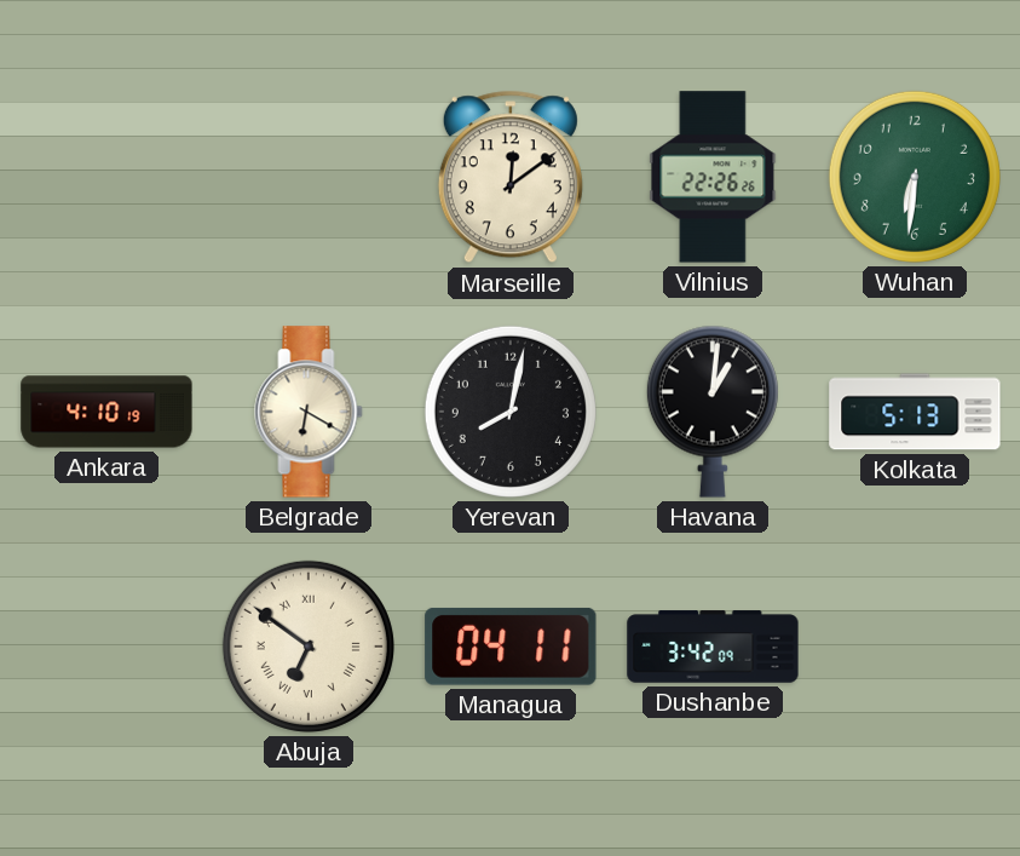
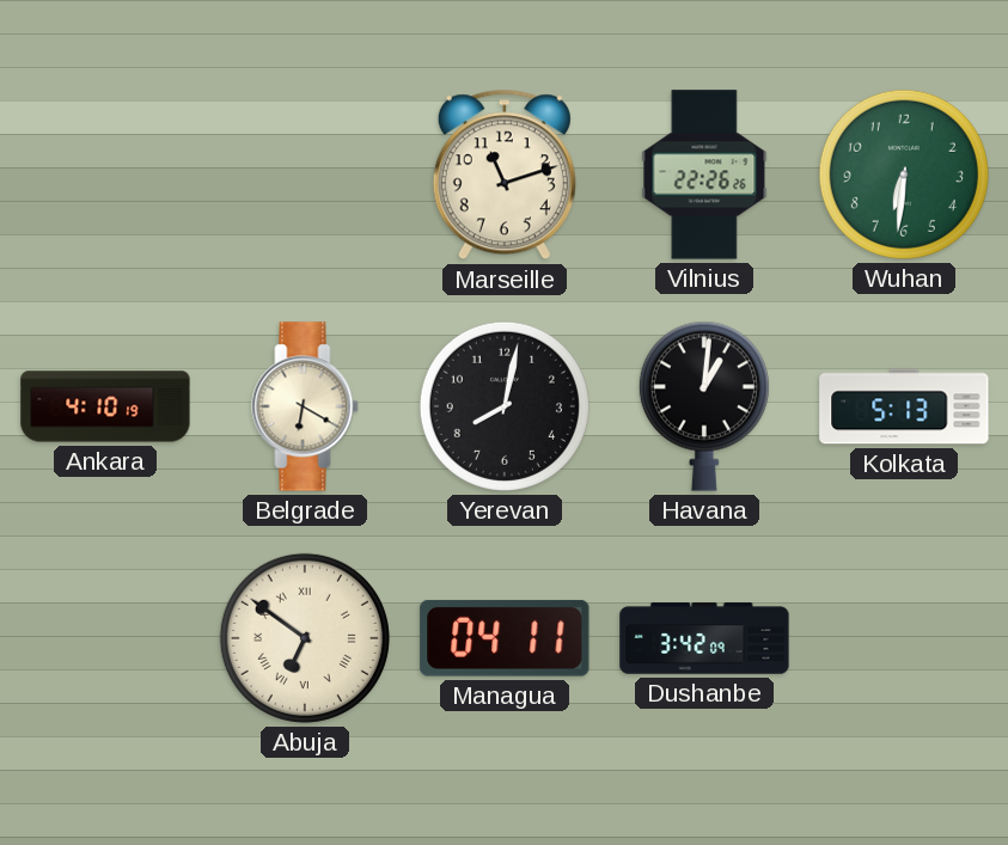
Marseille: 12:09 -> 11:12
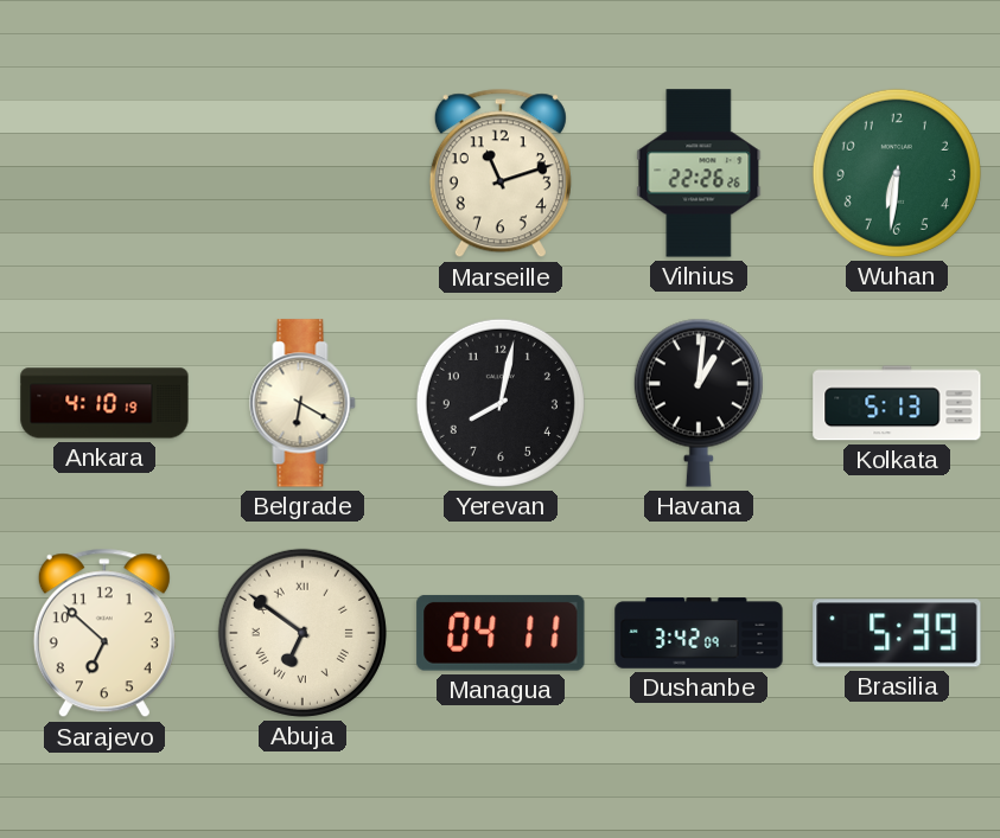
Sarajevo: none -> 6:52
Brasilia: none -> 5:39
